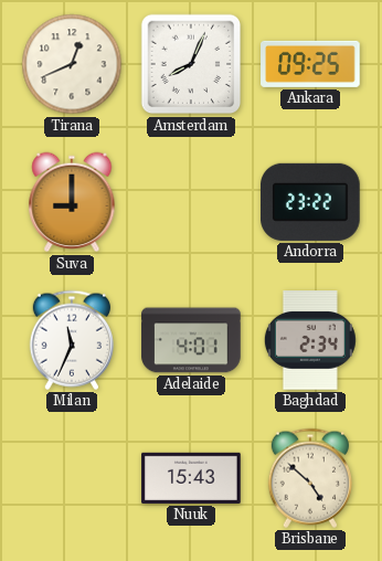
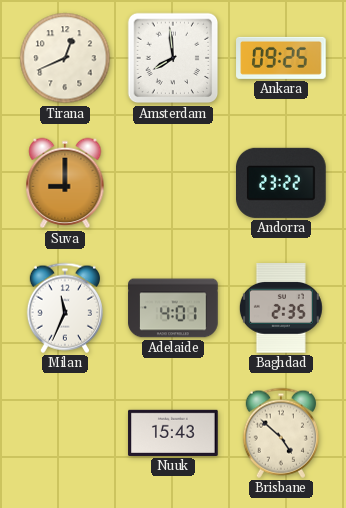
Amsterdam: 8:04 -> 7:59
Baghdad: 2:34 -> 2:35
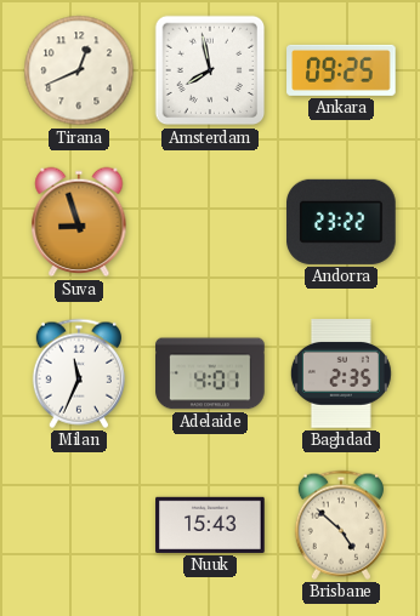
Amsterdam: 7:59 -> 7:58
Suva: 9:00 -> 8:57
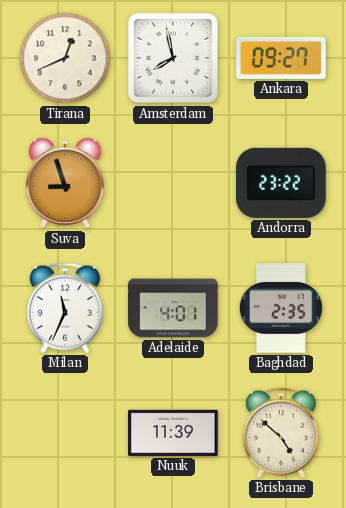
Ankara: 09:25 -> 09:27
Nuuk: 15:43 -> 11:39
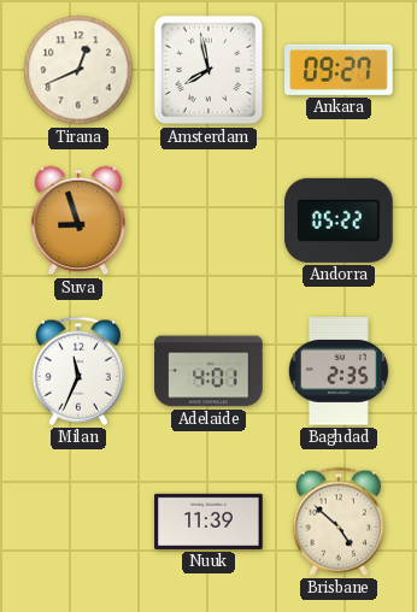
Andorra: 23:22 -> 05:22
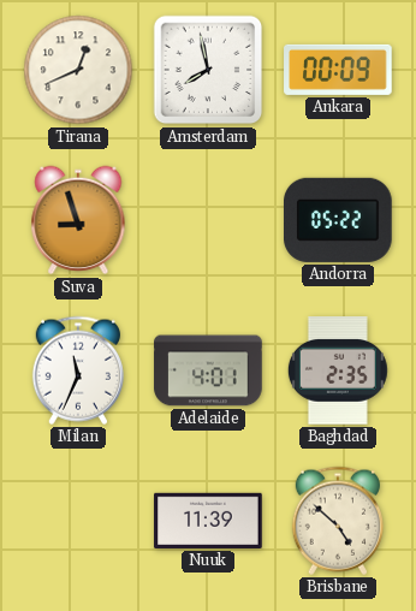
Ankara: 09:27 -> 00:09
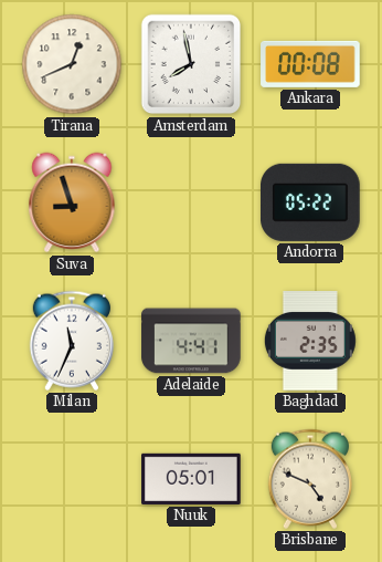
Ankara: 00:09 -> 00:08
Adelaide: 4:01 -> 4:41
Nuuk: 11:39 -> 05:01
Brisbane: 4:52 -> 4:49
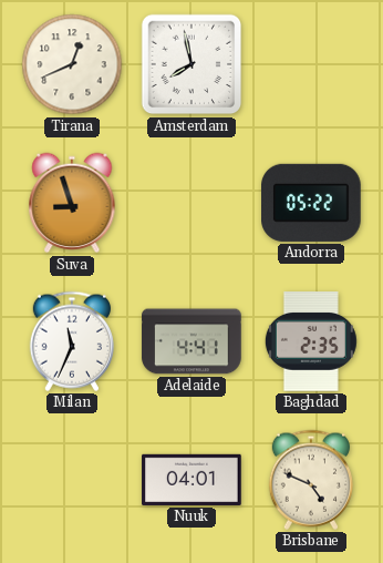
Ankara: 00:08 -> none
Nuuk: 05:01 -> 04:01
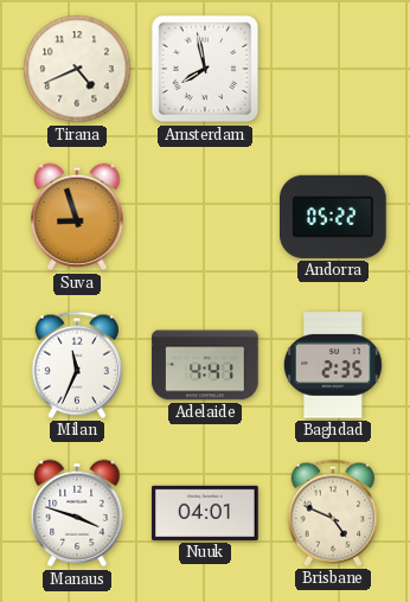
Tirana: 12:41 -> 4:41
Manaus: none -> 3:48
